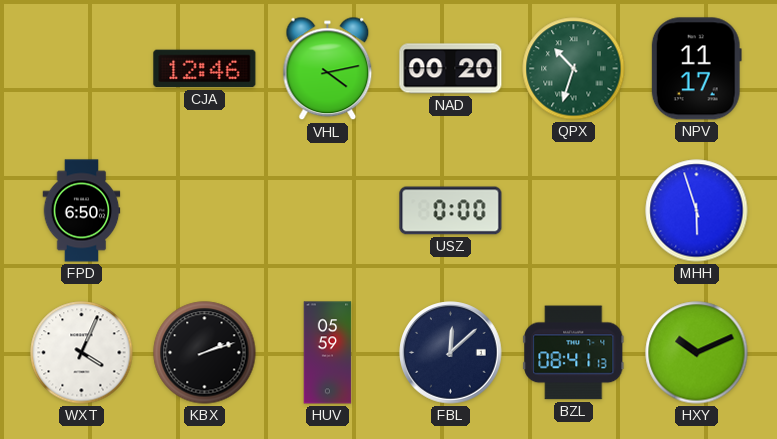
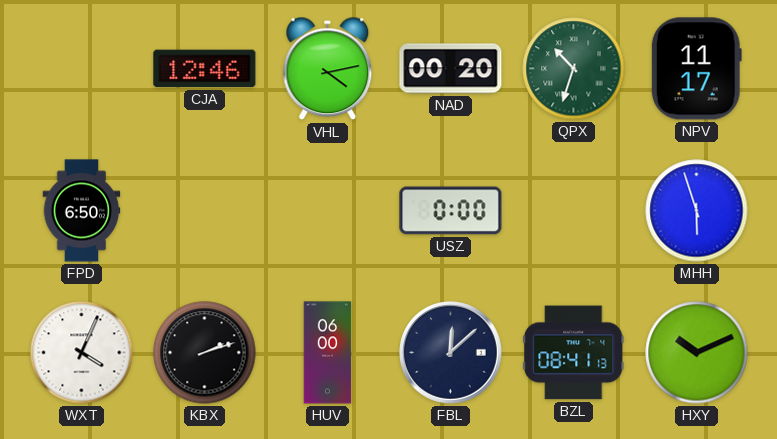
HUV: 05:59 -> 06:00
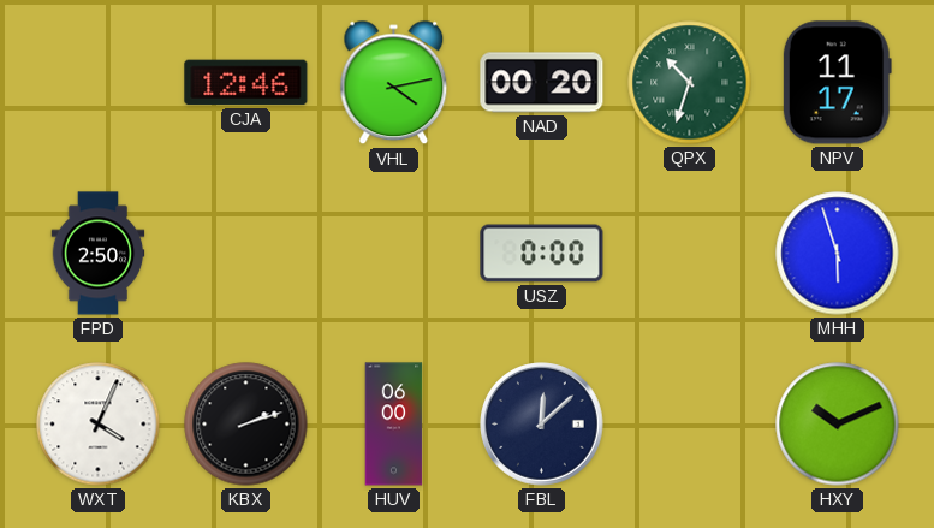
FPD: 6:50 -> 2:50
BZL: 08:41 -> none
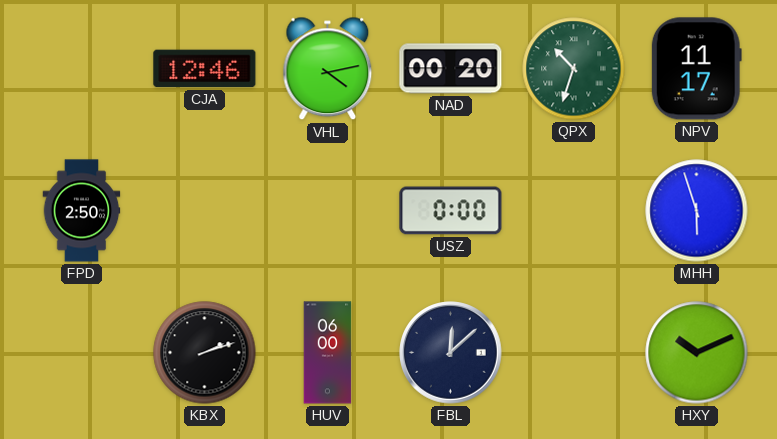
WXT: 4:04 -> none
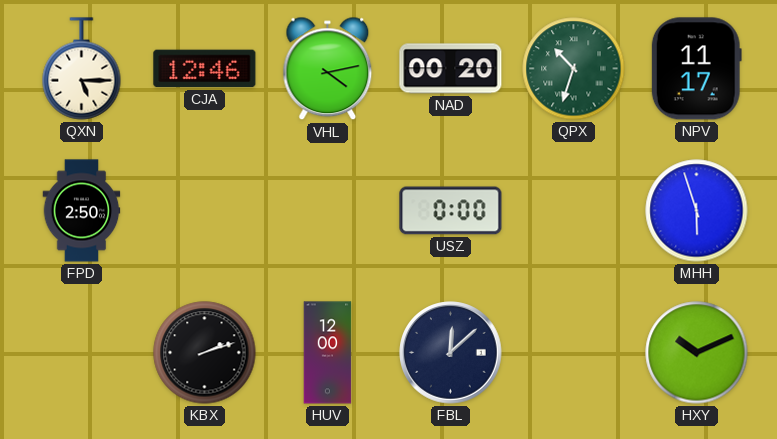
QXN: none -> 5:15
HUV: 06:00 -> 12:00
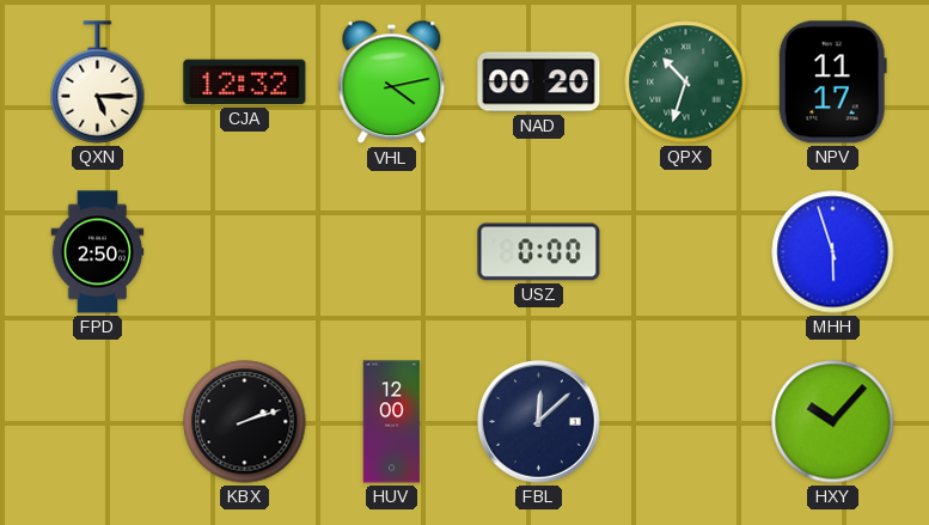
CJA: 12:46 -> 12:32
HXY: 10:11 -> 10:07
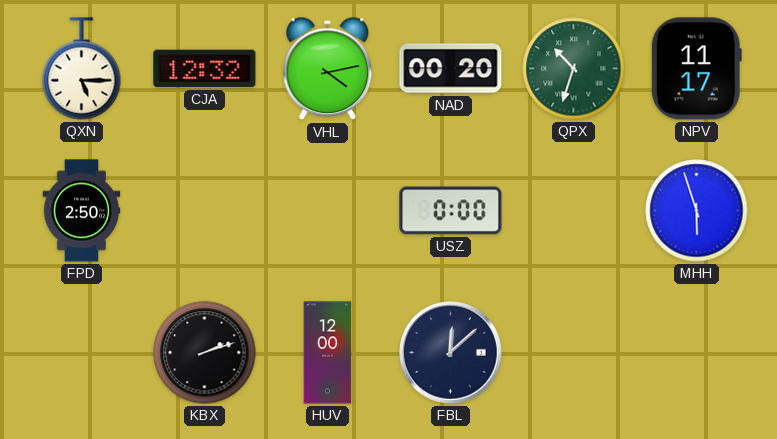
HXY: 10:07 -> none
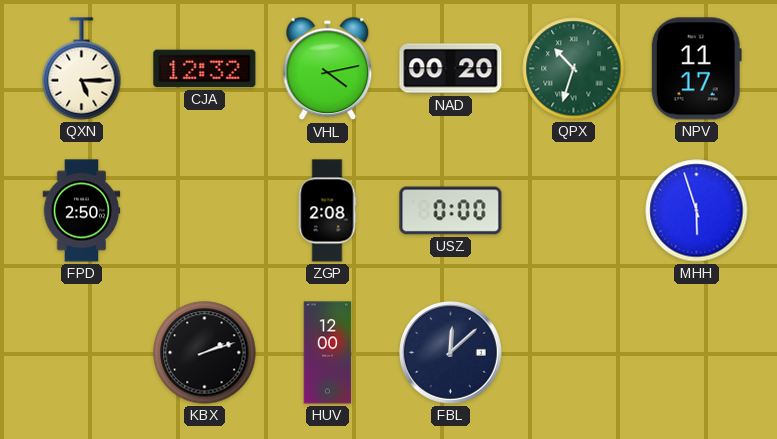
ZGP: none -> 2:08
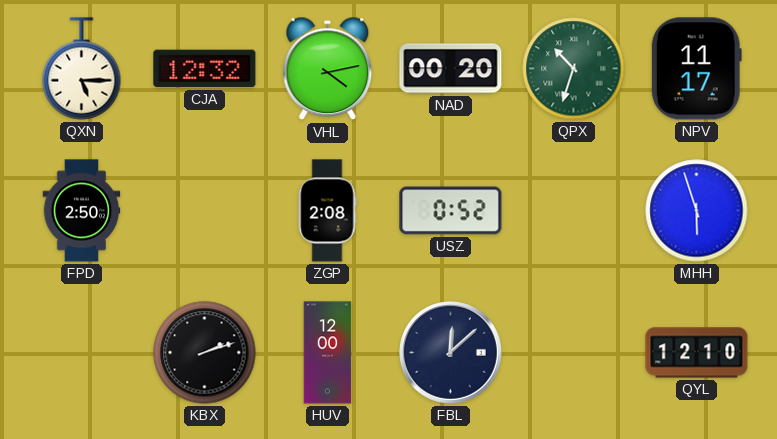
USZ: 0:00 -> 0:52
QYL: none -> 12:10
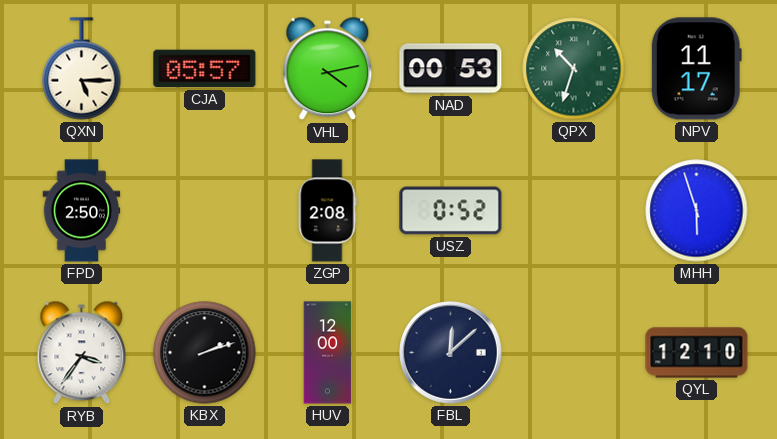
CJA: 12:32 -> 05:57
NAD: 00:20 -> 00:53
RYB: none -> 3:36
